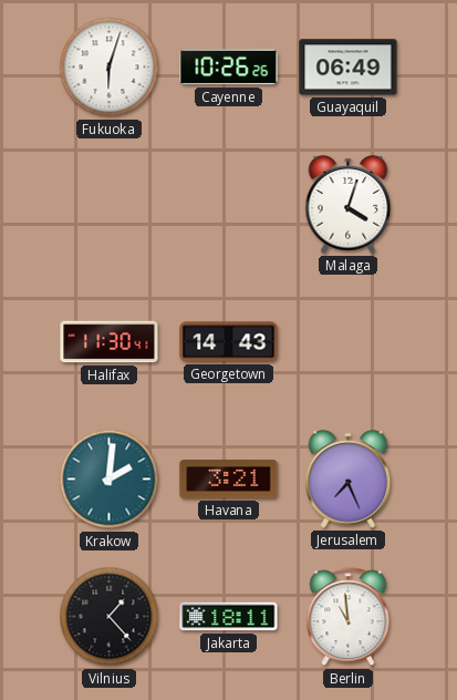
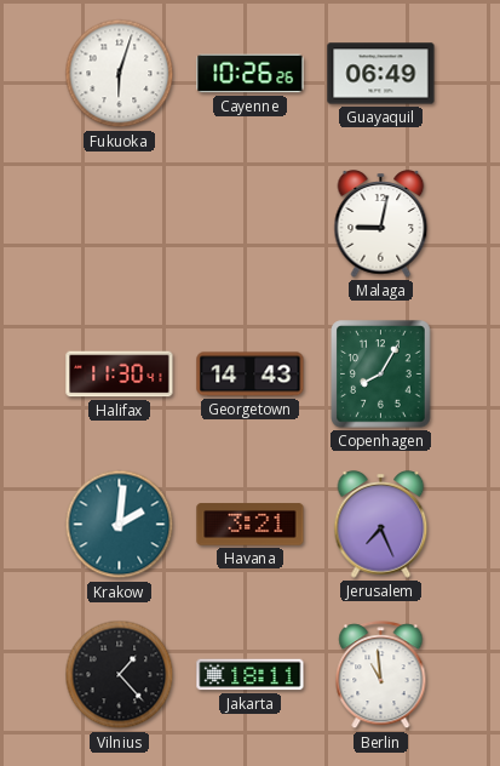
Malaga: 4:03 -> 9:02
Copenhagen: none -> 8:05
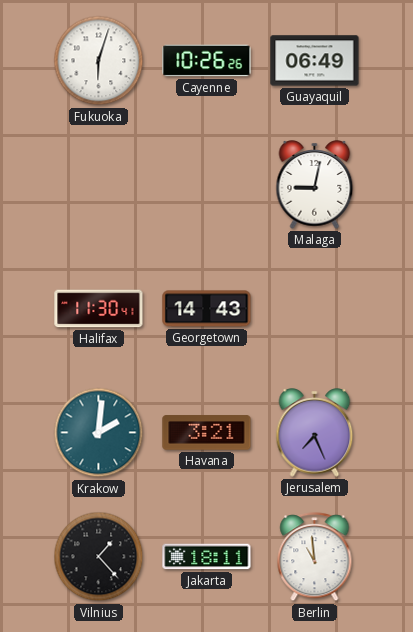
Copenhagen: 8:05 -> none
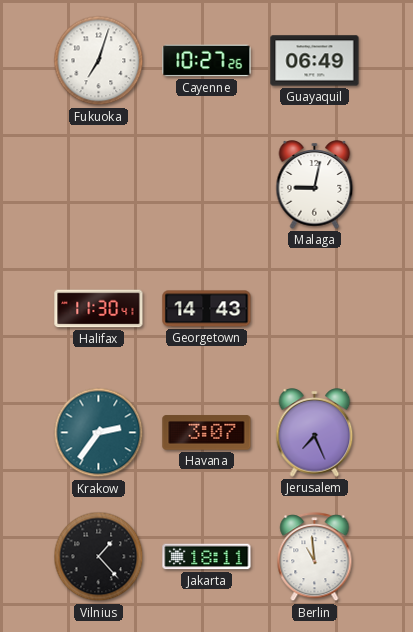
Fukuoka: 6:03 -> 7:03
Cayenne: 10:26 -> 10:27
Krakow: 2:01 -> 2:36
Havana: 3:21 -> 3:07
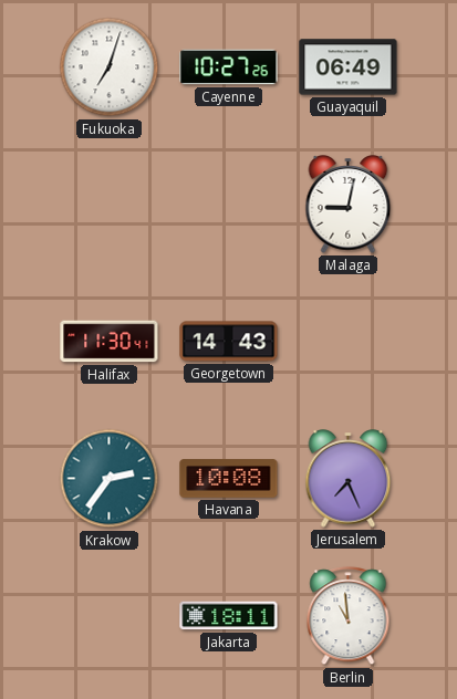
Havana: 3:07 -> 10:08
Vilnius: 1:23 -> none
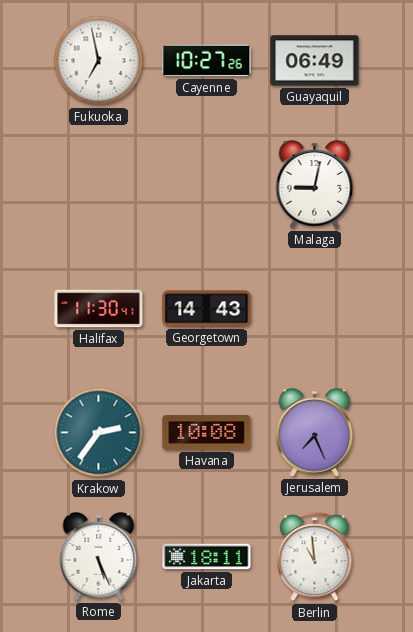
Fukuoka: 7:03 -> 6:58
Rome: none -> 5:26
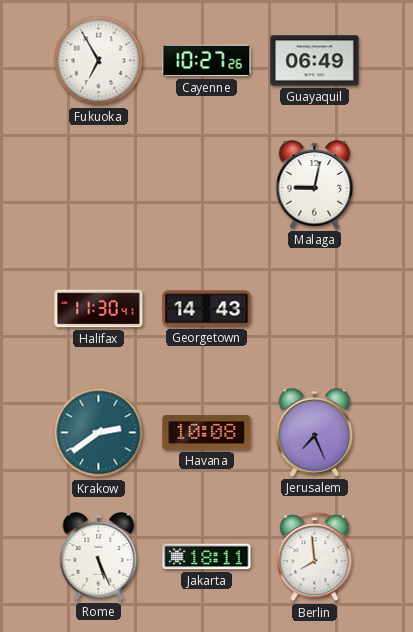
Fukuoka: 6:58 -> 6:55
Krakow: 2:36 -> 2:39
Berlin: 10:59 -> 7:59
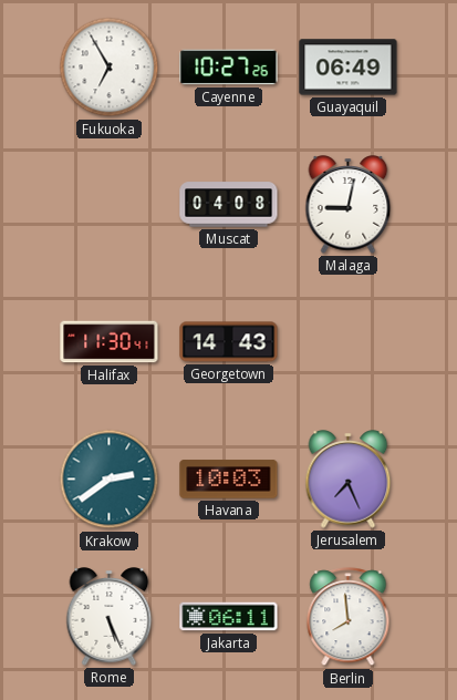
Muscat: none -> 04:08
Havana: 10:08 -> 10:03
Jakarta: 18:11 -> 06:11
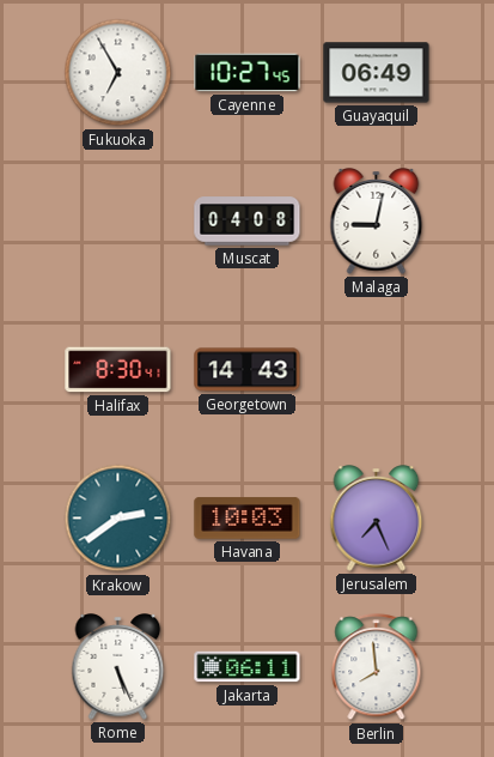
Cayenne: 10:27:26 -> 10:27:45
Halifax: 11:30 -> 8:30
